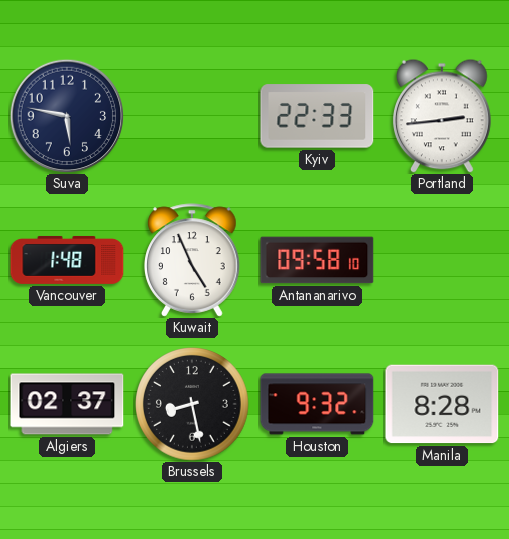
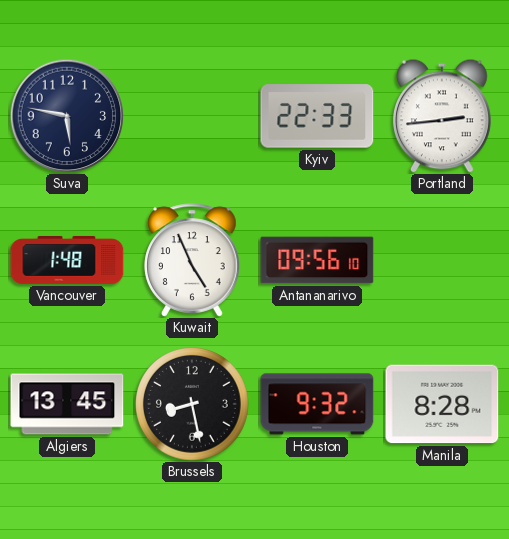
Antananarivo: 09:58 -> 09:56
Algiers: 02:37 -> 13:45
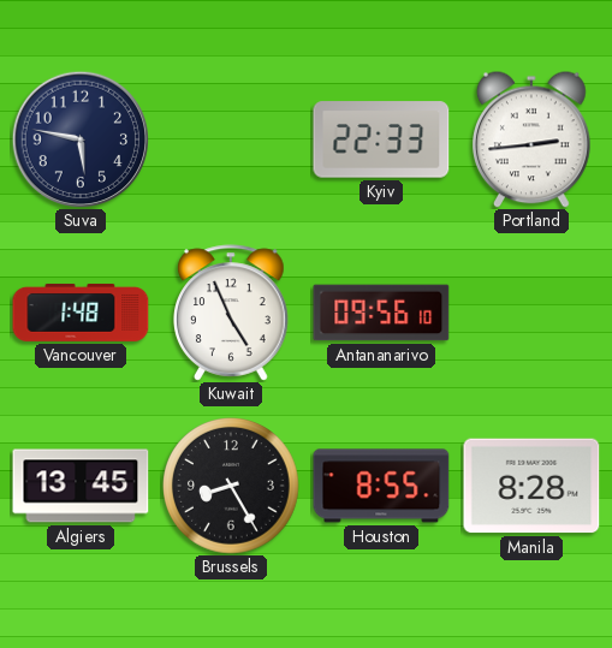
Brussels: 8:28 -> 8:25
Houston: 9:32 -> 8:55
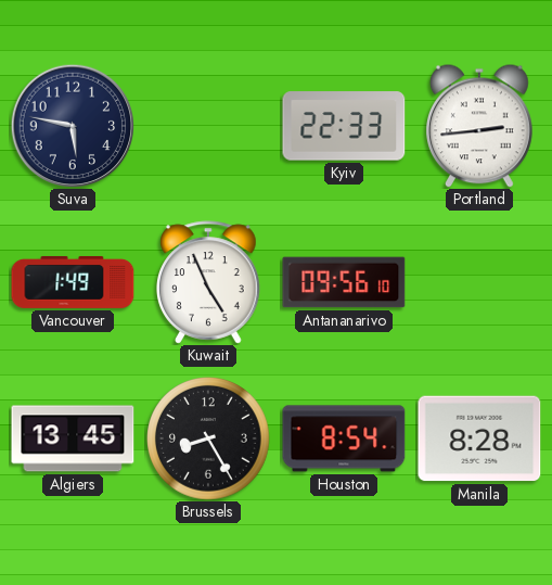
Vancouver: 1:48 -> 1:49
Houston: 8:55 -> 8:54
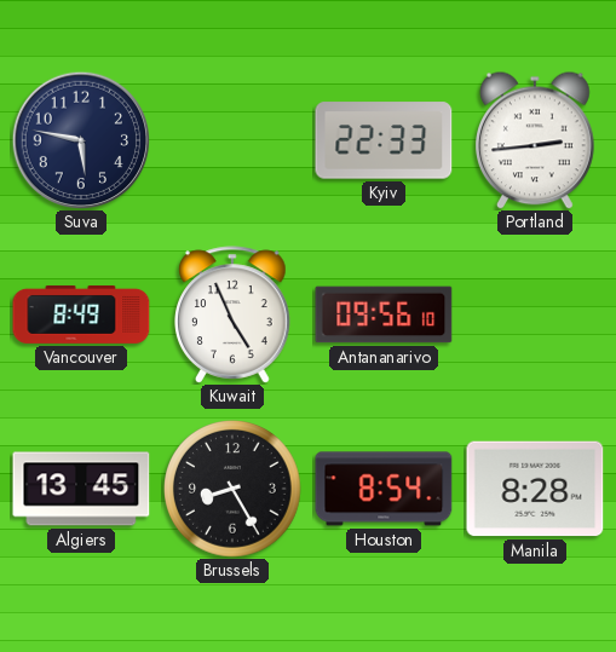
Vancouver: 1:49 -> 8:49
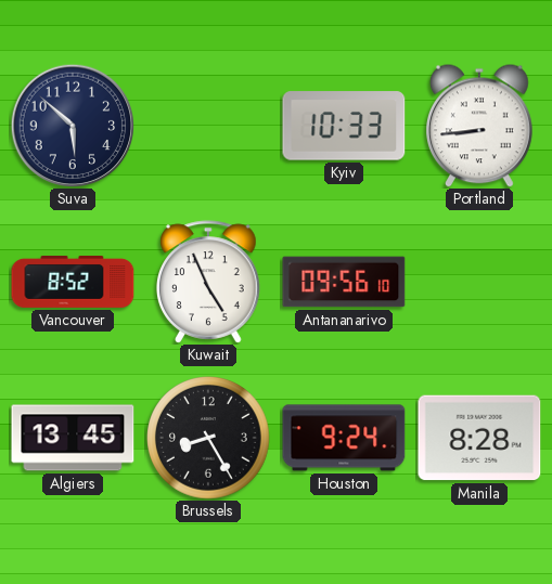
Suva: 5:47 -> 5:52
Kyiv: 22:33 -> 10:33
Portland: 2:44 -> 8:44
Vancouver: 8:49 -> 8:52
Houston: 8:54 -> 9:24
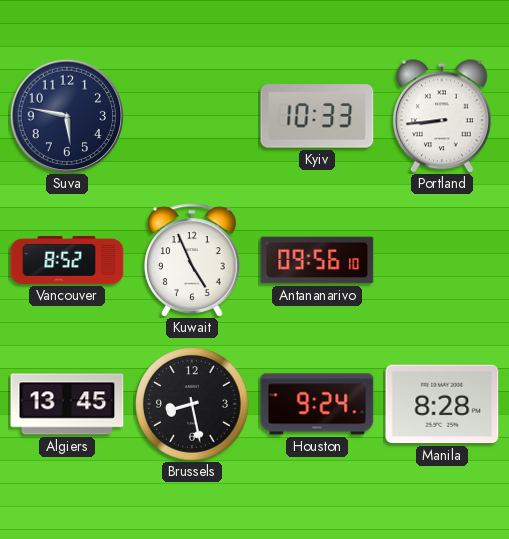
Suva: 5:52 -> 5:47
Brussels: 8:25 -> 8:28
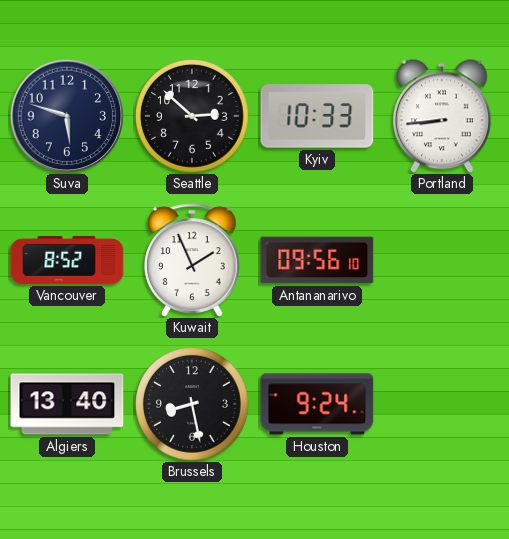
Suva: 5:47 -> 5:48
Seattle: none -> 2:52
Kuwait: 4:56 -> 1:56
Algiers: 13:45 -> 13:40
Manila: 8:28 -> none
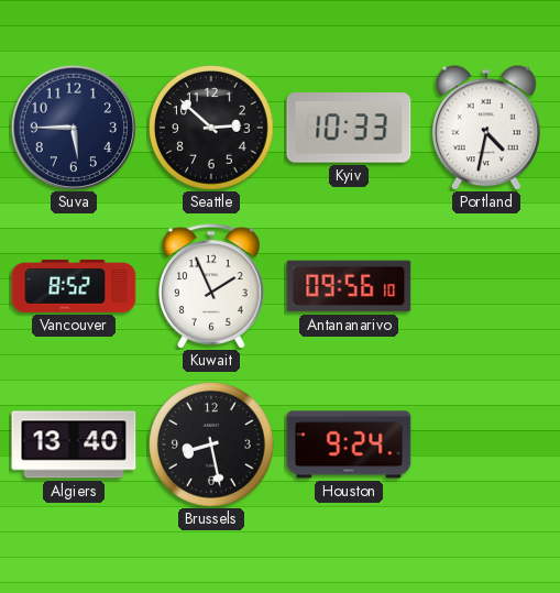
Suva: 5:48 -> 5:45
Portland: 8:44 -> 4:32
